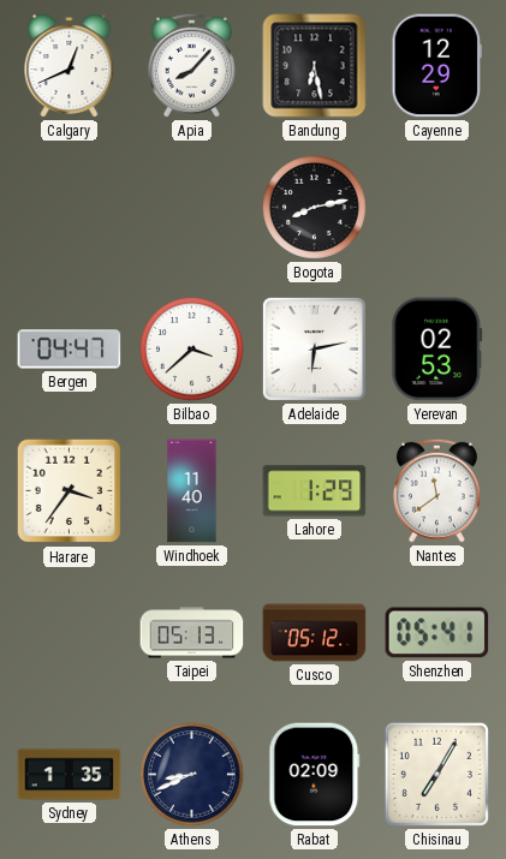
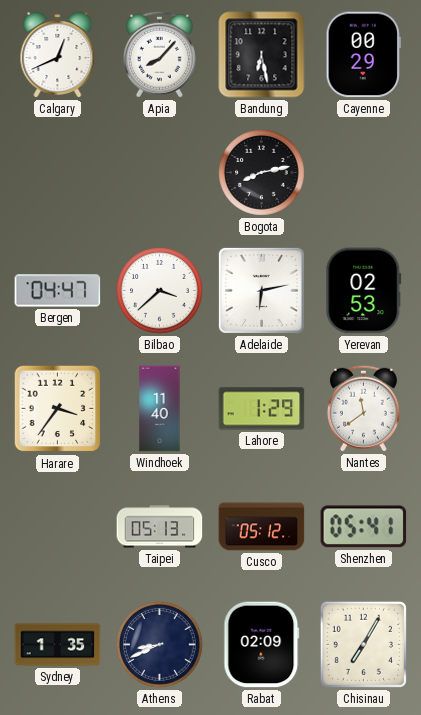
Cayenne: 12:29 -> 00:29
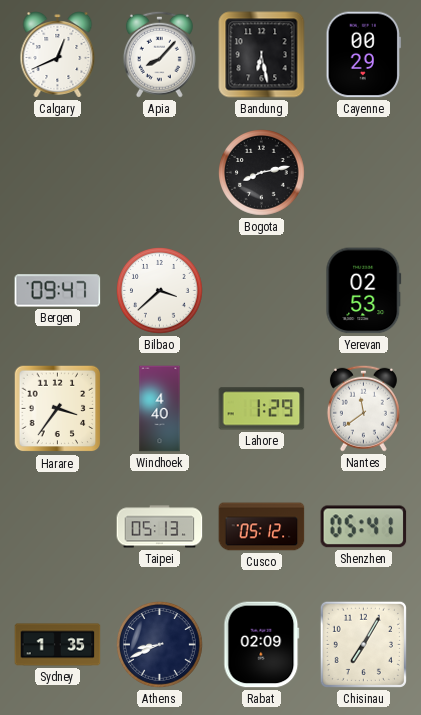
Bergen: 04:47 -> 09:47
Adelaide: 6:13 -> none
Windhoek: 11:40 -> 4:40
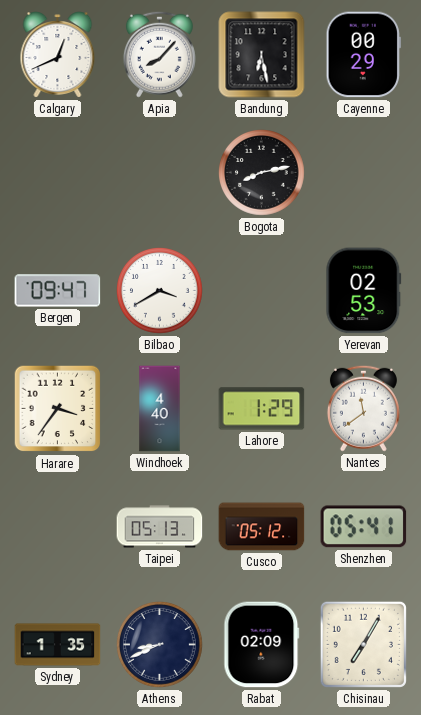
Bilbao: 3:38 -> 3:40
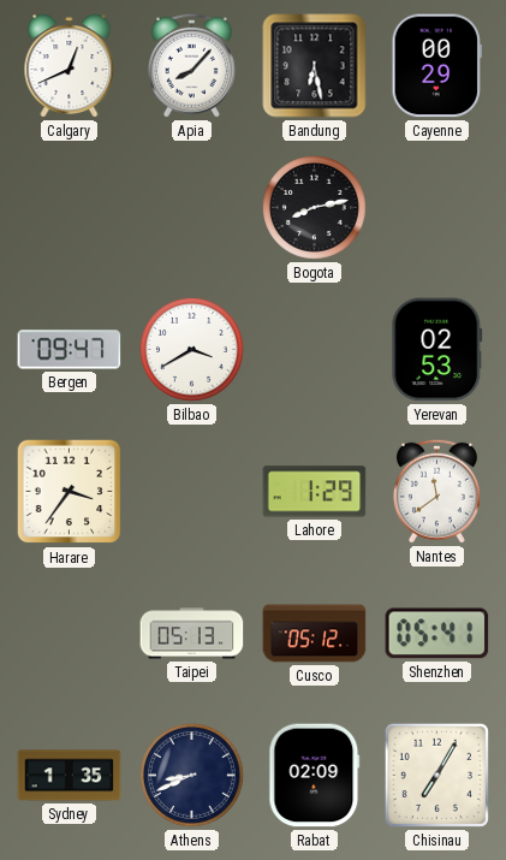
Windhoek: 4:40 -> none
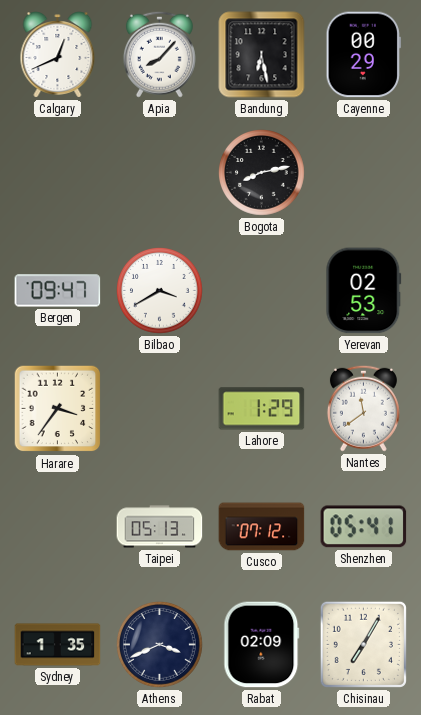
Cusco: 05:12 -> 07:12
Athens: 8:41 -> 3:41
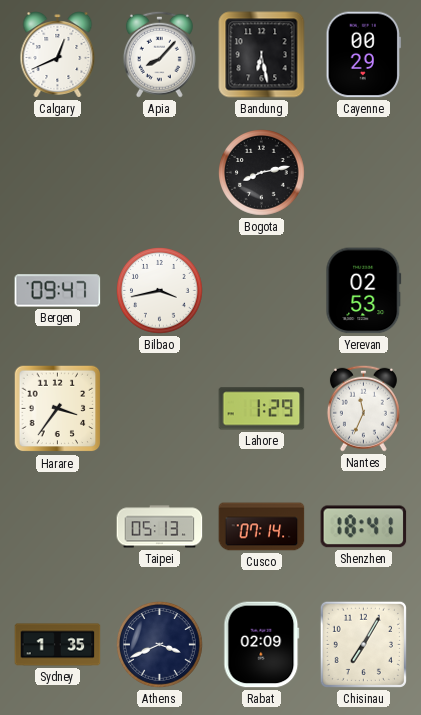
Bilbao: 3:40 -> 3:43
Nantes: 11:39 -> 11:34
Cusco: 07:12 -> 07:14
Shenzhen: 05:41 -> 18:41
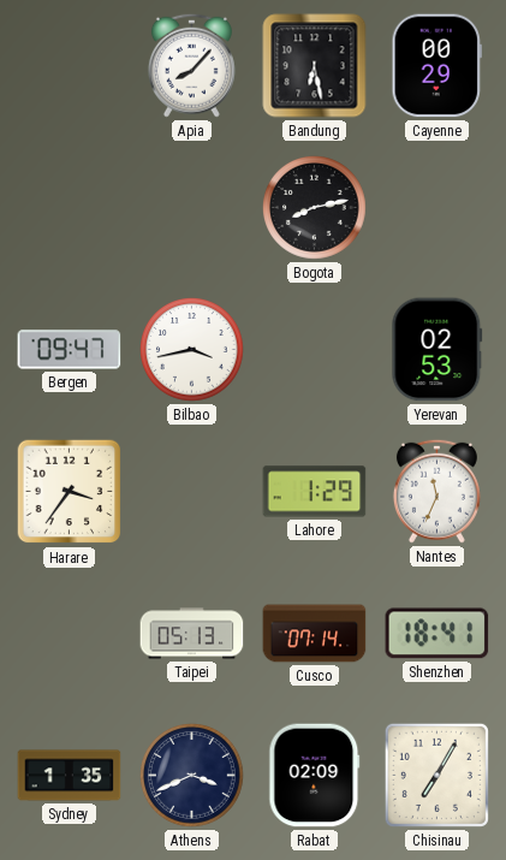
Calgary: 12:41 -> none
